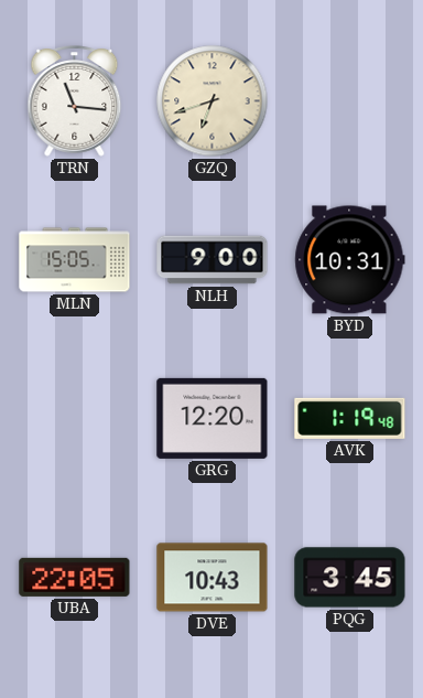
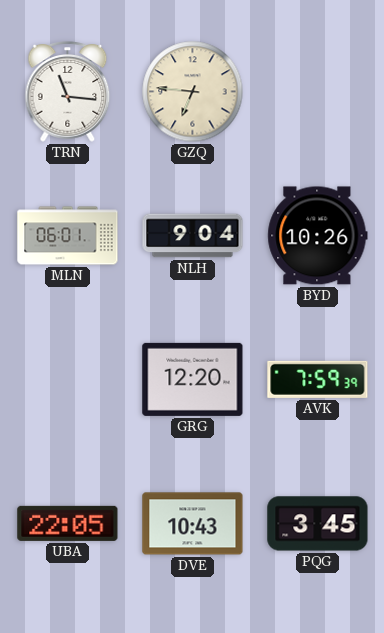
GZQ: 6:42 -> 6:46
MLN: 15:05 -> 06:01
NLH: 9:00 -> 9:04
BYD: 10:31 -> 10:26
AVK: 1:19 -> 7:59
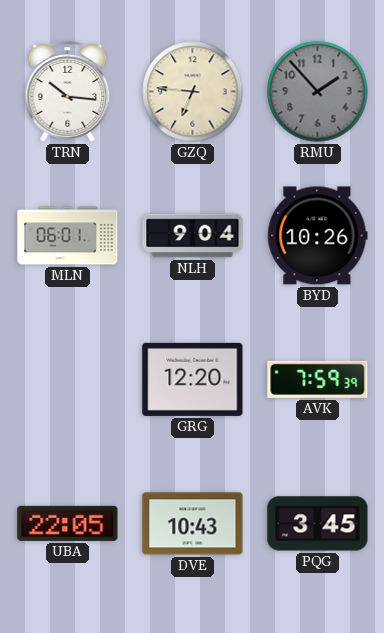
TRN: 11:16 -> 10:16
RMU: none -> 1:53
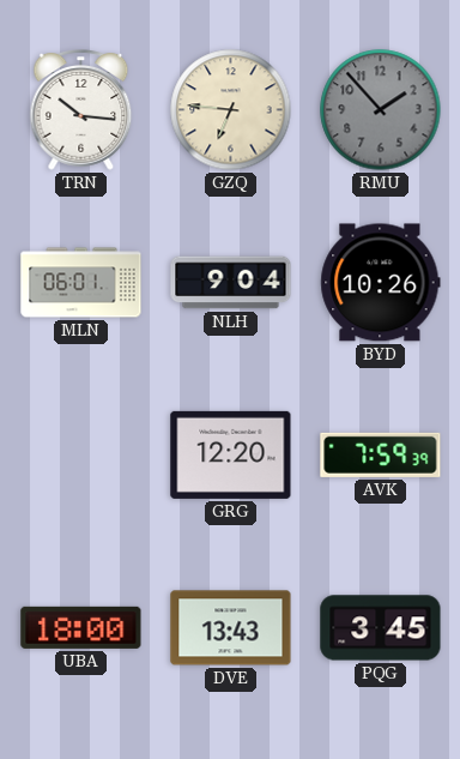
UBA: 22:05 -> 18:00
DVE: 10:43 -> 13:43
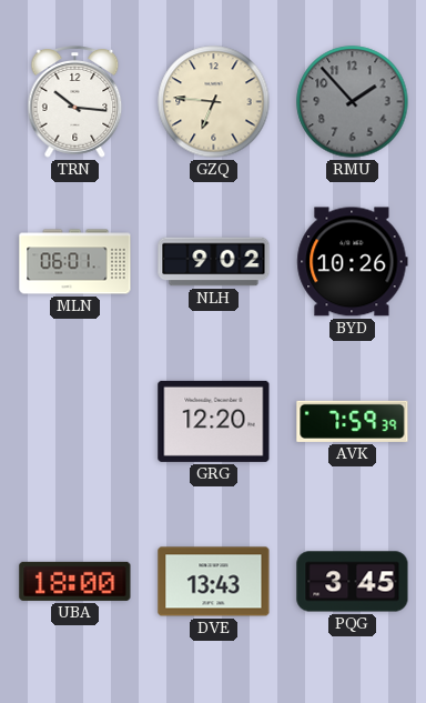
NLH: 9:04 -> 9:02
